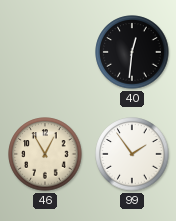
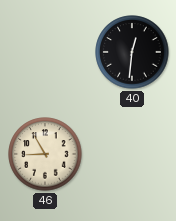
46: 12:55 -> 8:55
99: 1:54 -> none
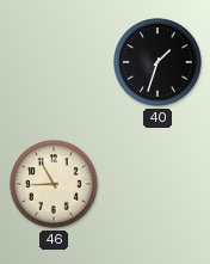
40: 12:31 -> 1:33
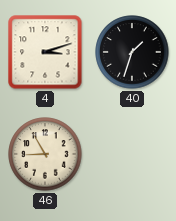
4: none -> 3:12
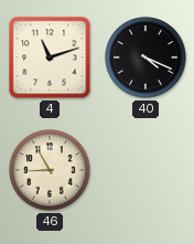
4: 3:12 -> 11:12
40: 1:33 -> 4:19
